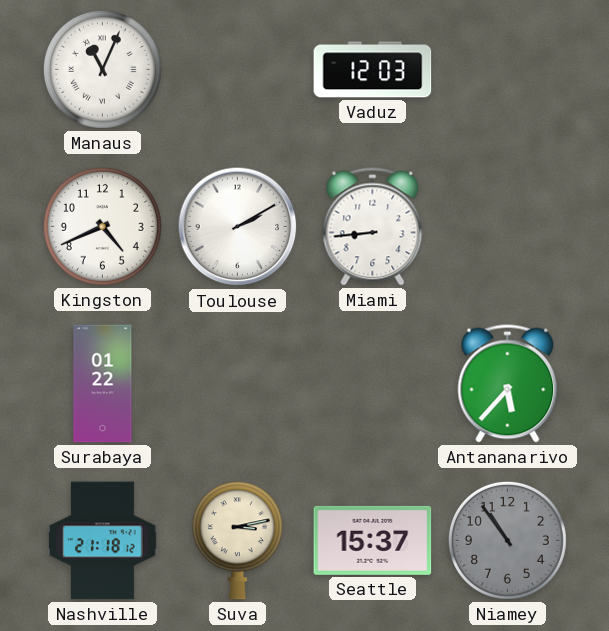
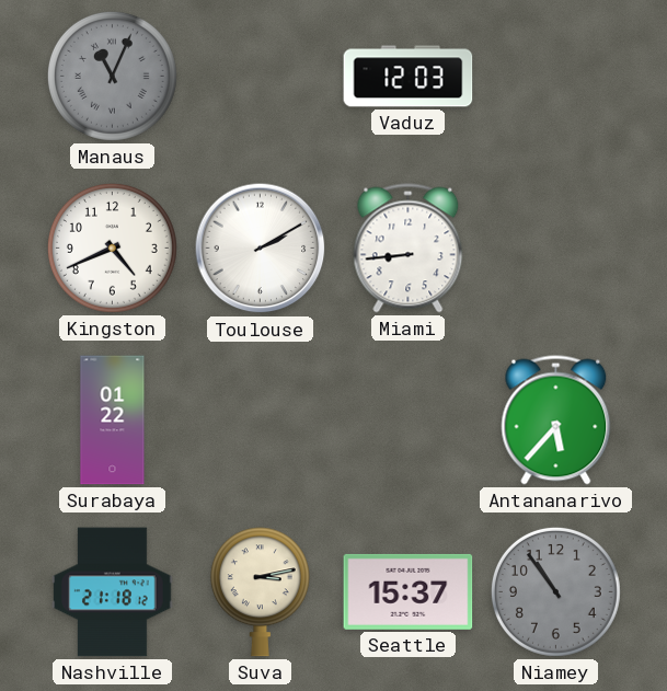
Manaus dial: white -> grey
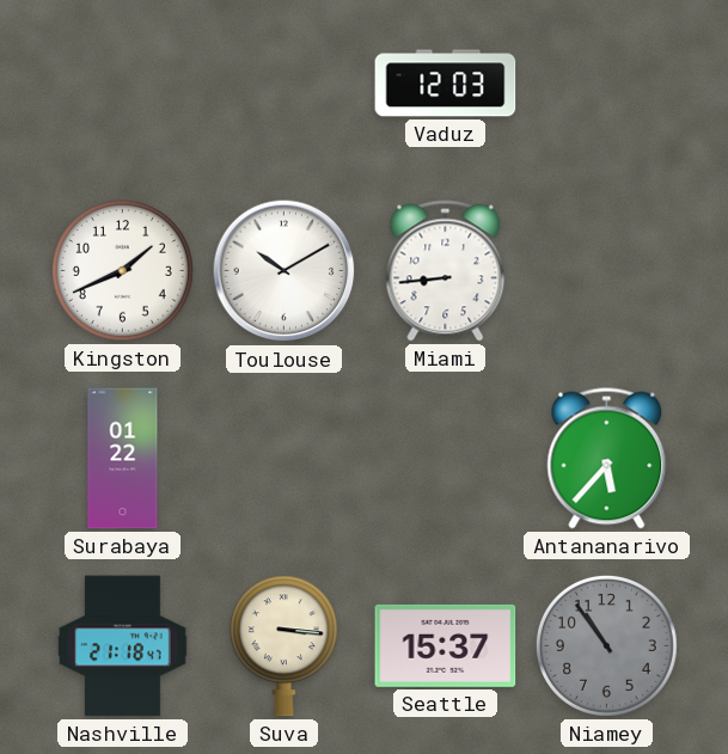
Manaus: 11:04 -> none
Kingston: 4:41 -> 1:41
Toulouse: 2:10 -> 10:10
Nashville: 21:18:12 -> 21:18:47
Suva: 3:13 -> 3:16
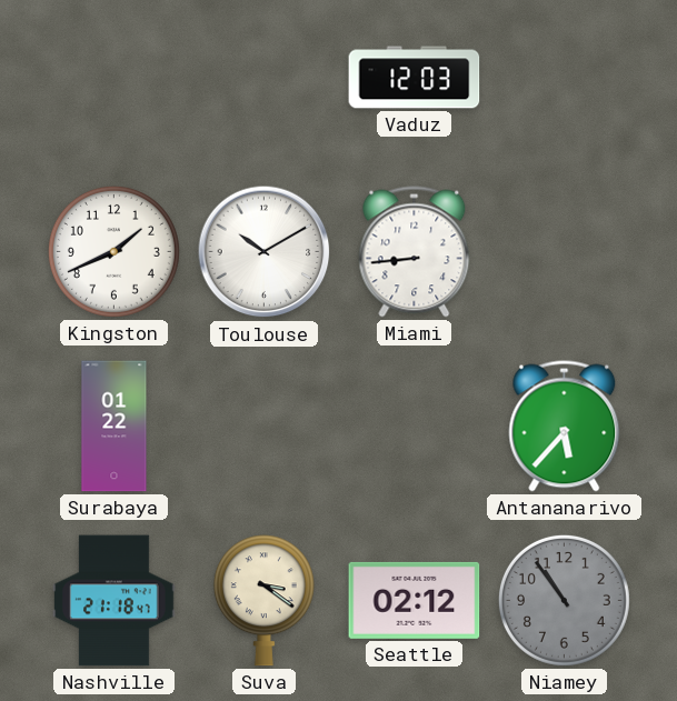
Suva: 3:16 -> 3:21
Seattle: 15:37 -> 02:12
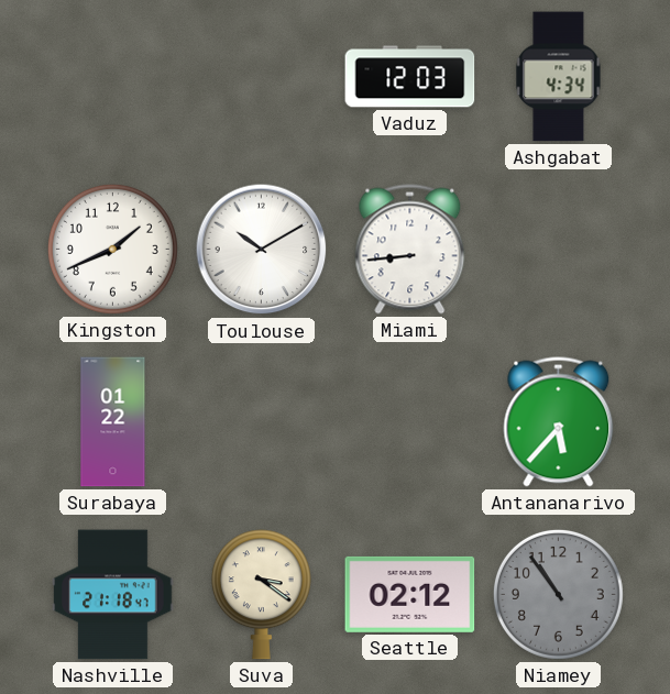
Ashgabat: none -> 4:34
